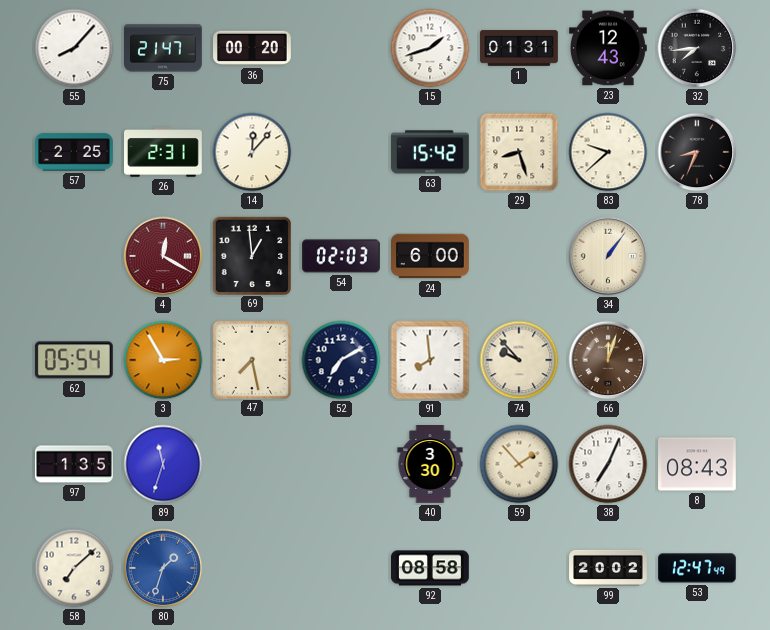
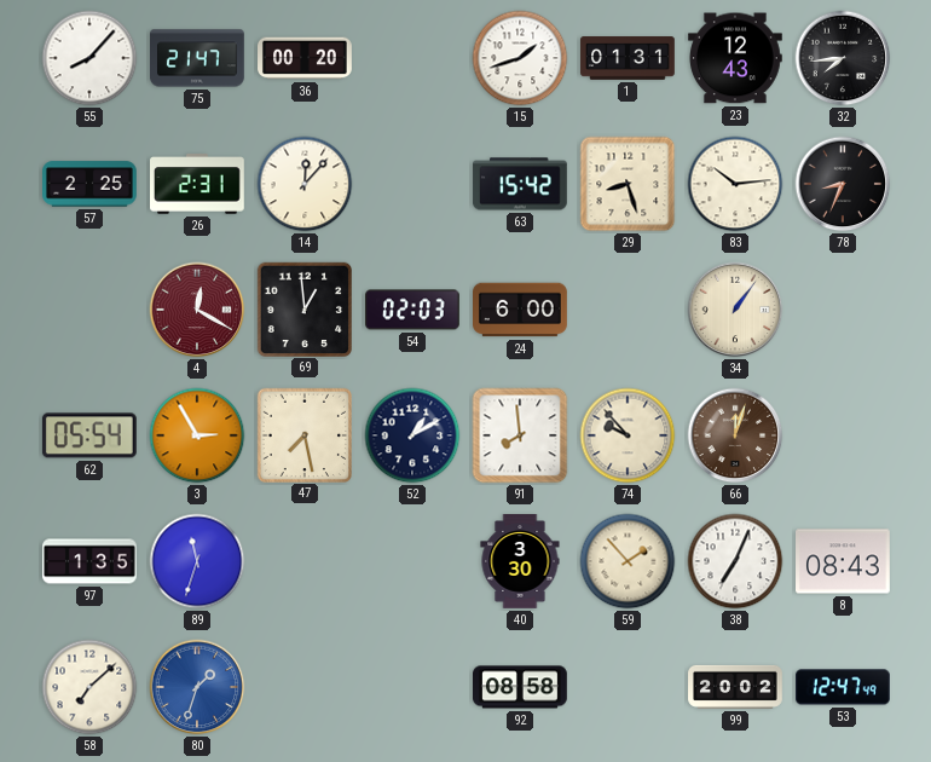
83: 9:38 -> 10:14
52: 7:10 -> 1:10
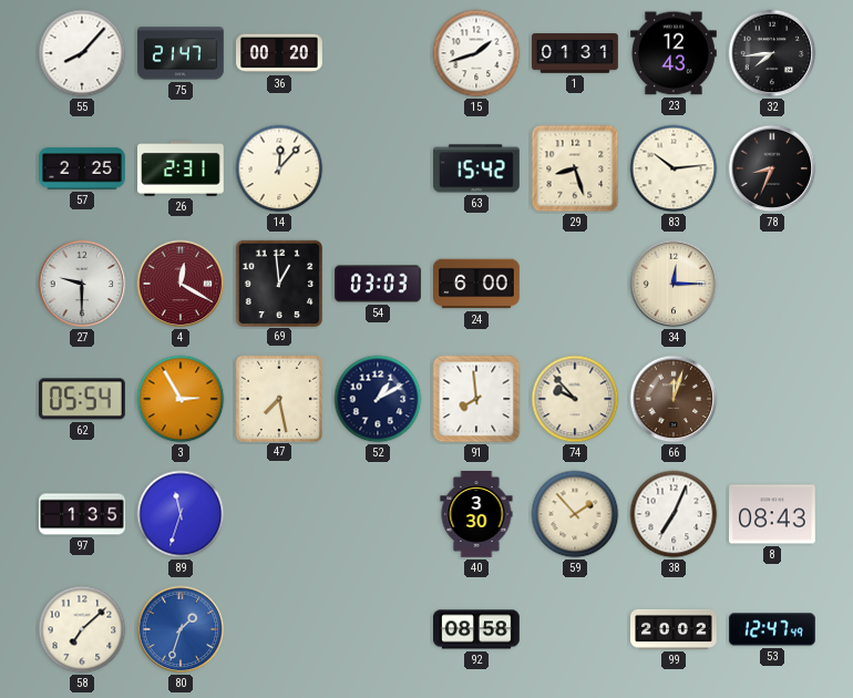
27: none -> 9:30
54: 02:03 -> 03:03
34: 1:06 -> 12:15
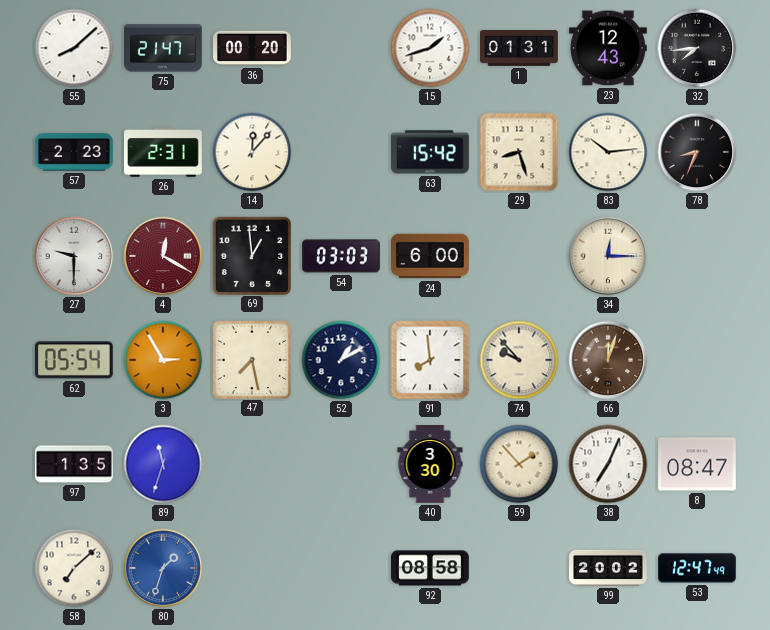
55: 8:07 -> 8:08
57: 2:25 -> 2:23
8: 08:43 -> 08:47
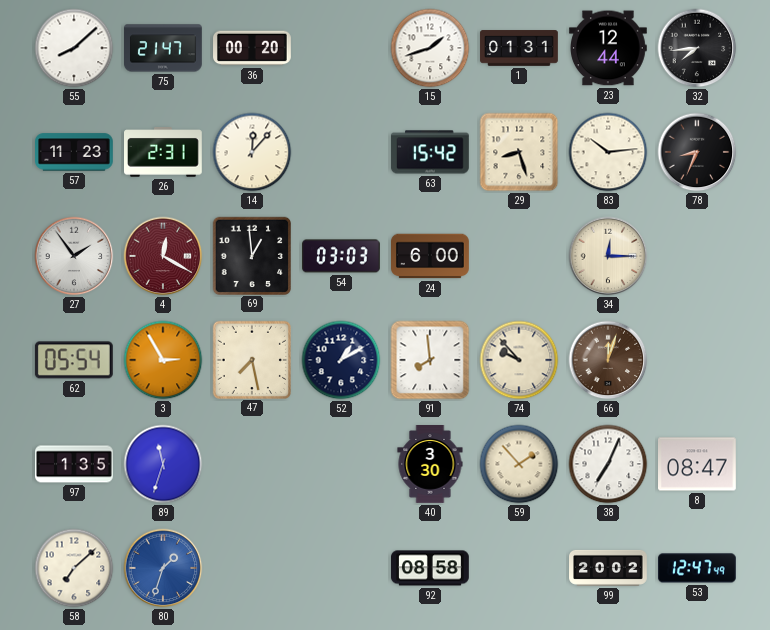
23: 12:43 -> 12:44
57: 2:23 -> 11:23
27: 9:30 -> 1:54
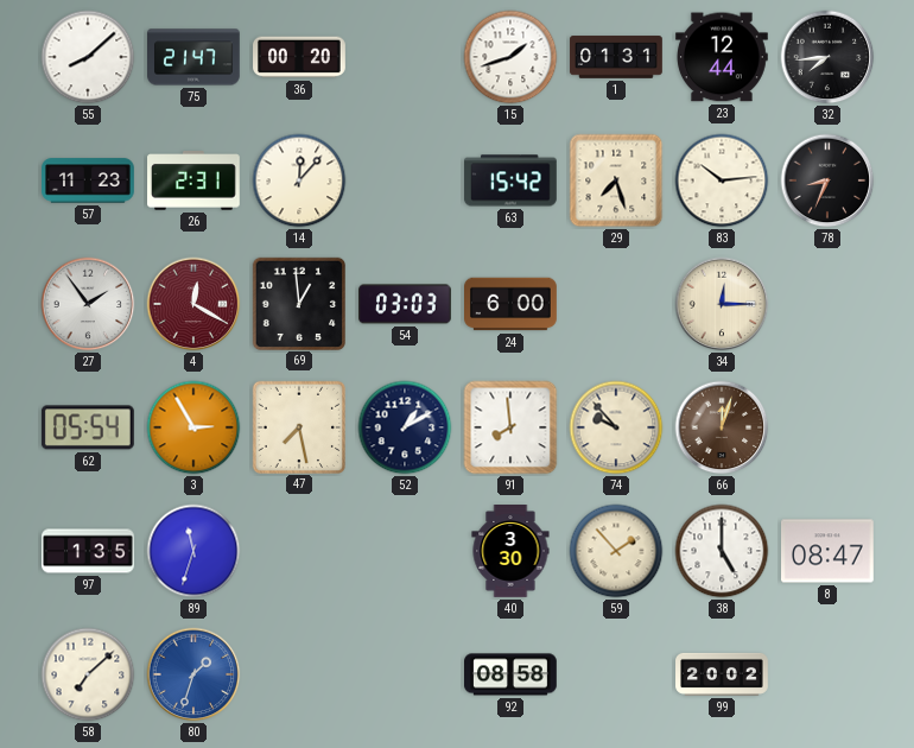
29: 8:27 -> 7:27
38: 7:04 -> 5:00
53: 12:47 -> none
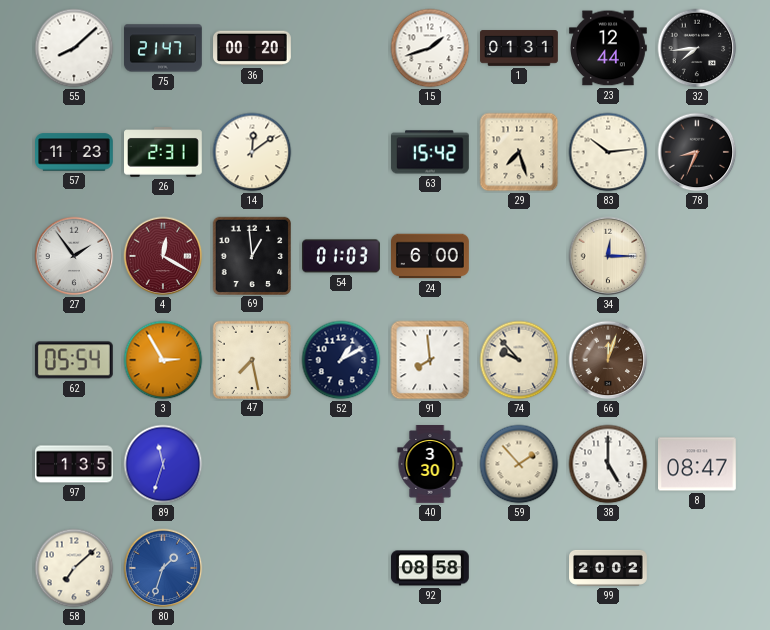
14: 12:07 -> 12:09
54: 03:03 -> 01:03
